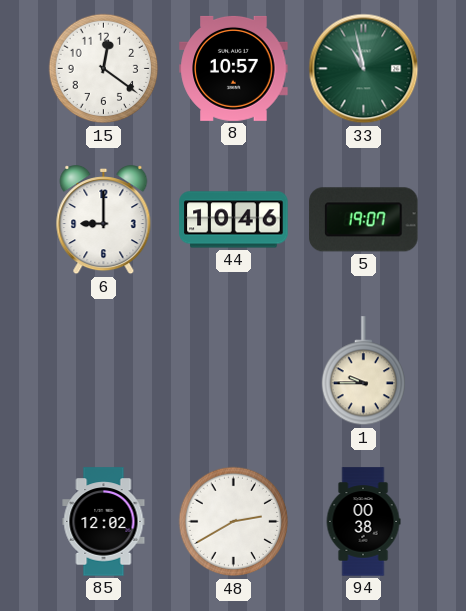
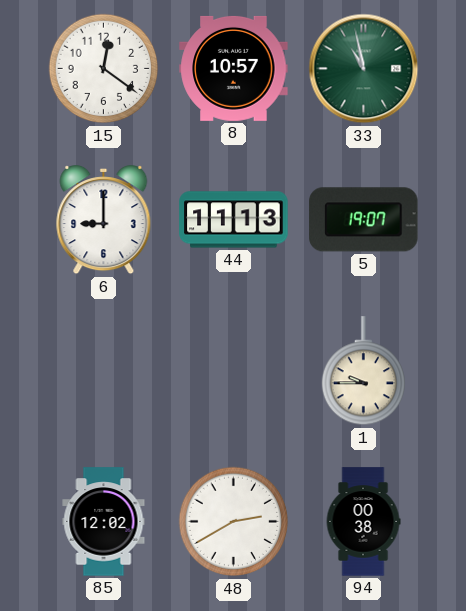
44: 10:46 -> 11:13
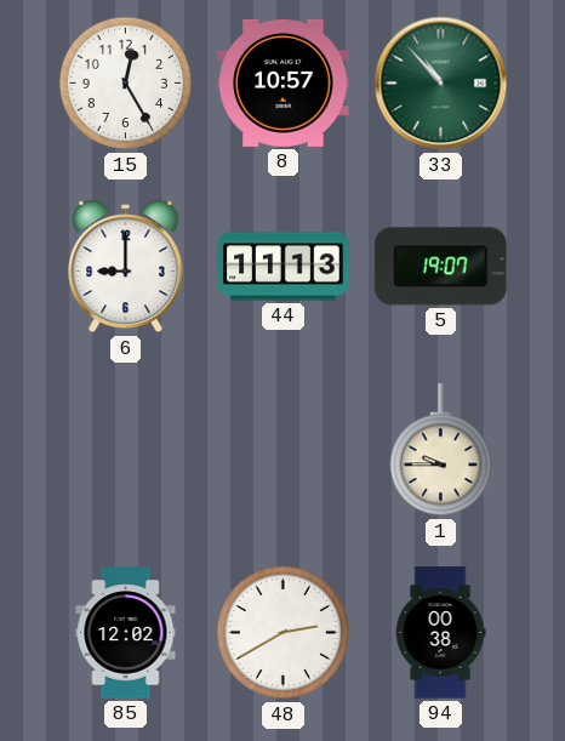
15: 12:21 -> 12:25
33: 10:58 -> 10:53
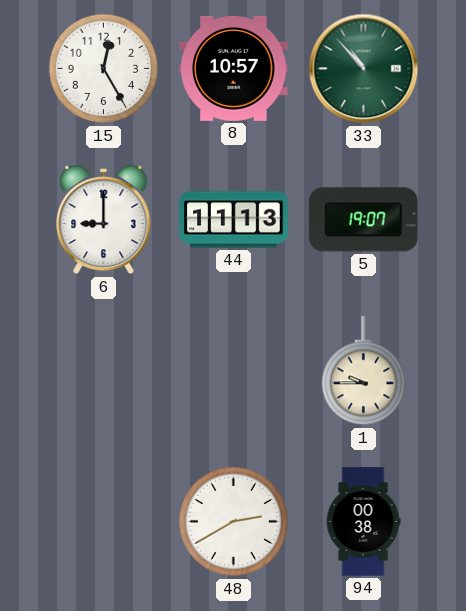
85: 12:02 -> none
